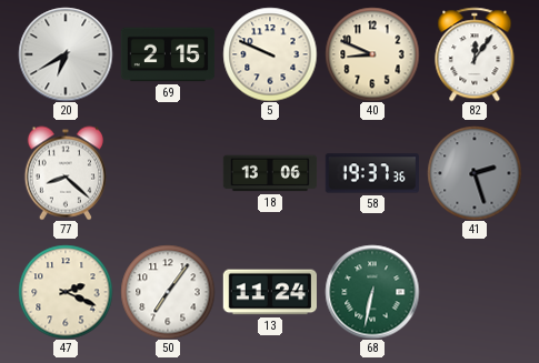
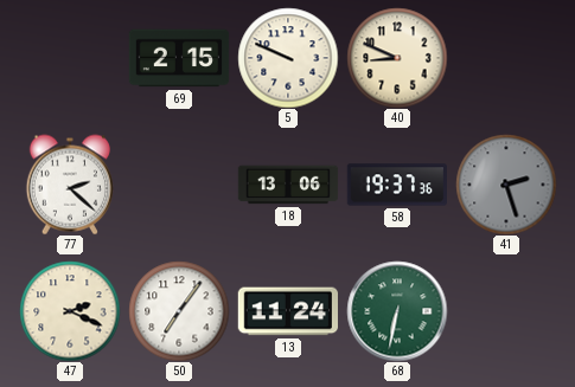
20: 6:40 -> none
82: 12:06 -> none
77: 8:22 -> 2:22
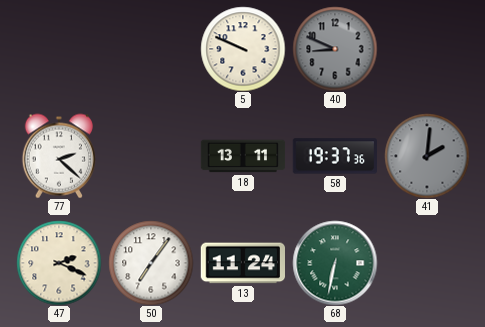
69: 2:15 -> none
40 dial: cream -> grey
18: 13:06 -> 13:11
41: 2:27 -> 2:01
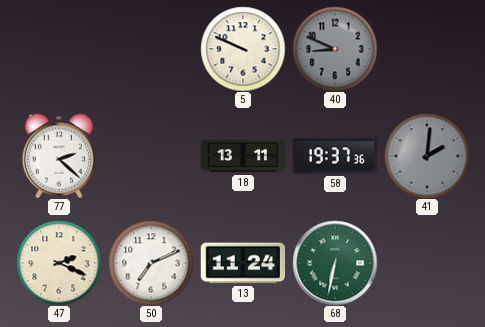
50: 7:06 -> 7:11
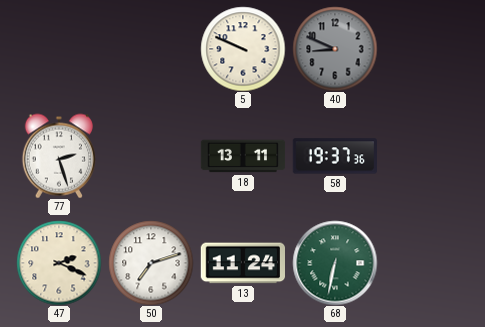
77: 2:22 -> 2:27
41: 2:01 -> none
50: 7:11 -> 7:12
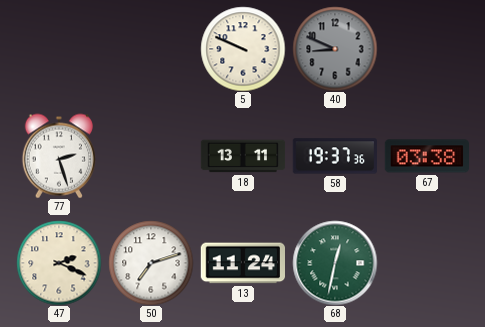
67: none -> 03:38
68: 6:32 -> 12:32
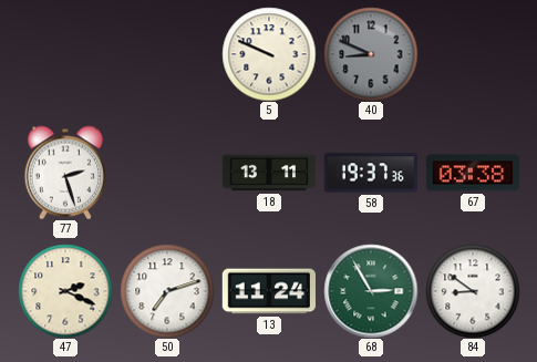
68: 12:32 -> 2:55
84: none -> 8:51
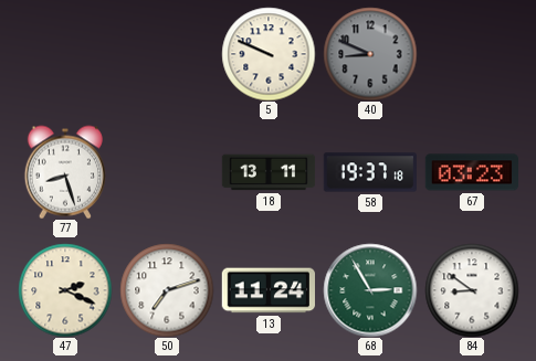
77: 2:27 -> 8:27
58: 19:37:36 -> 19:37:18
67: 03:38 -> 03:23
